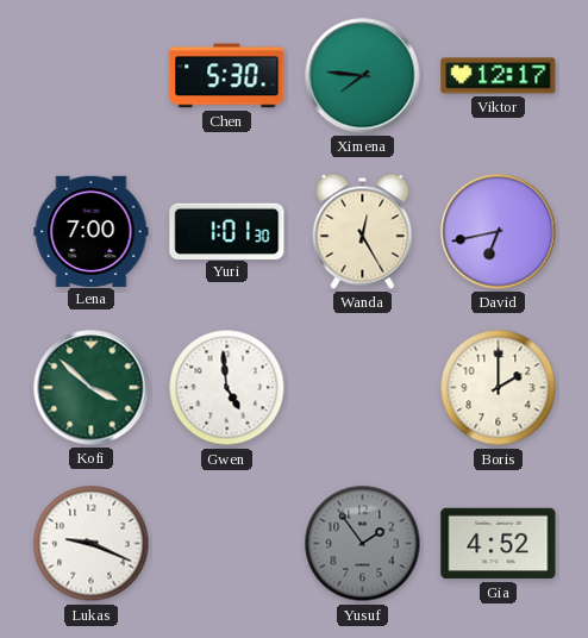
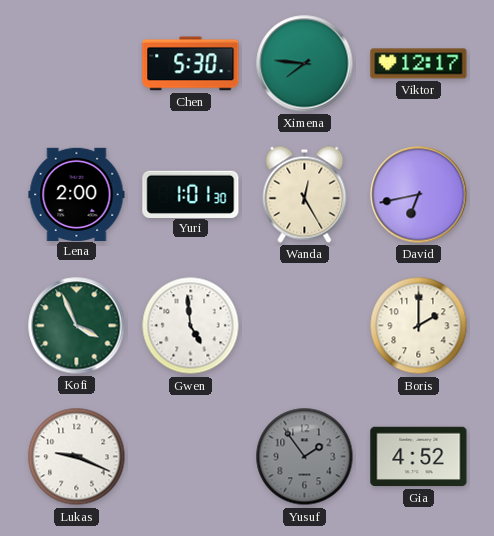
Lena: 7:00 -> 2:00
Kofi: 3:52 -> 3:56
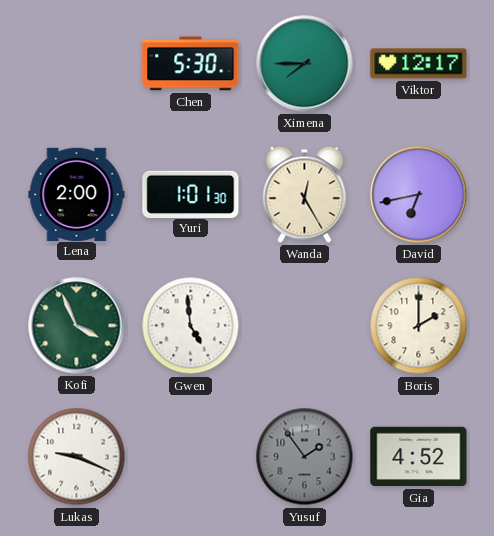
Ximena: 7:46 -> 7:45
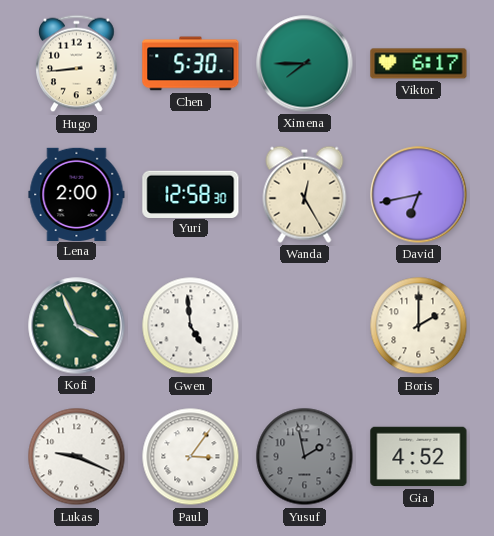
Hugo: none -> 8:44
Viktor: 12:17 -> 6:17
Yuri: 1:01 -> 12:58
Paul: none -> 3:06
Yusuf: 1:54 -> 1:58
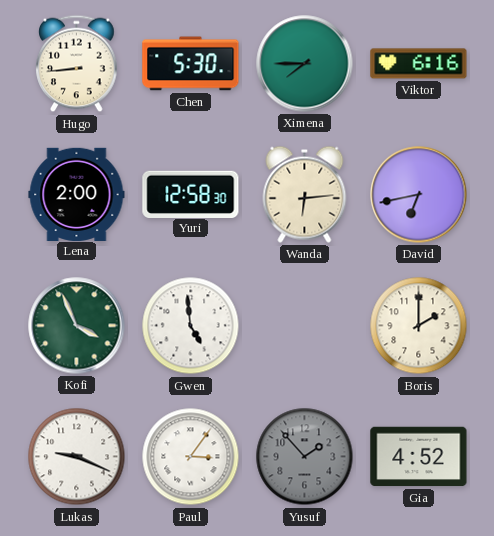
Viktor: 6:17 -> 6:16
Wanda: 12:25 -> 6:14
Yusuf: 1:58 -> 1:53
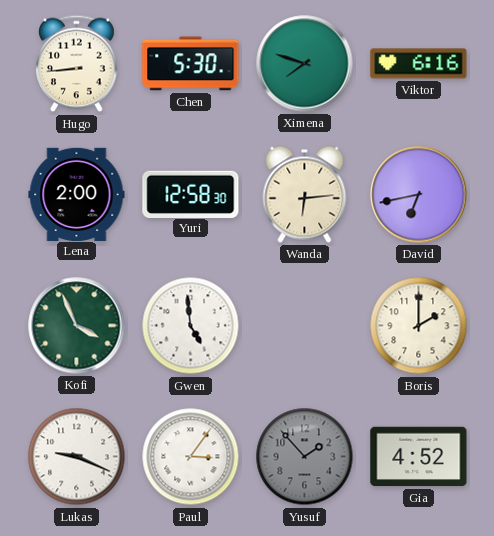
Ximena: 7:45 -> 7:48
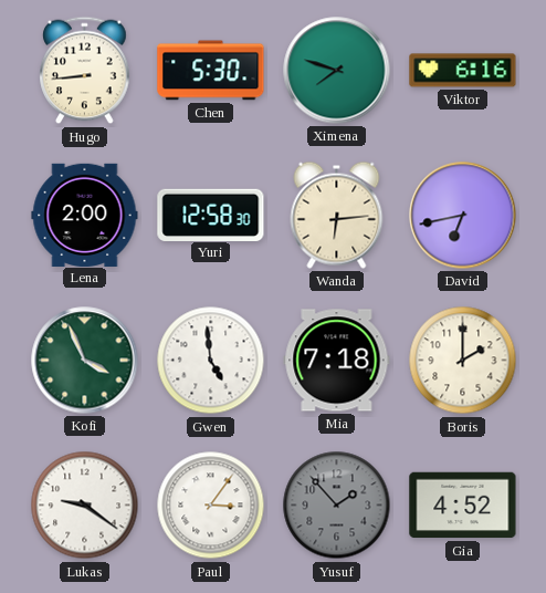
Mia: none -> 7:18
Lukas: 9:19 -> 9:21
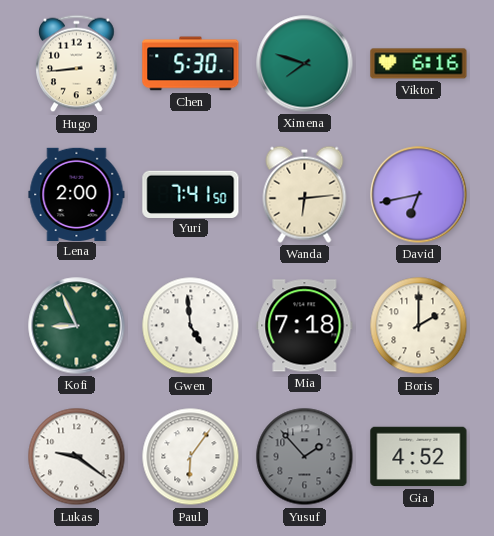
Yuri: 12:58 -> 7:41
Kofi: 3:56 -> 8:56
Paul: 3:06 -> 6:06
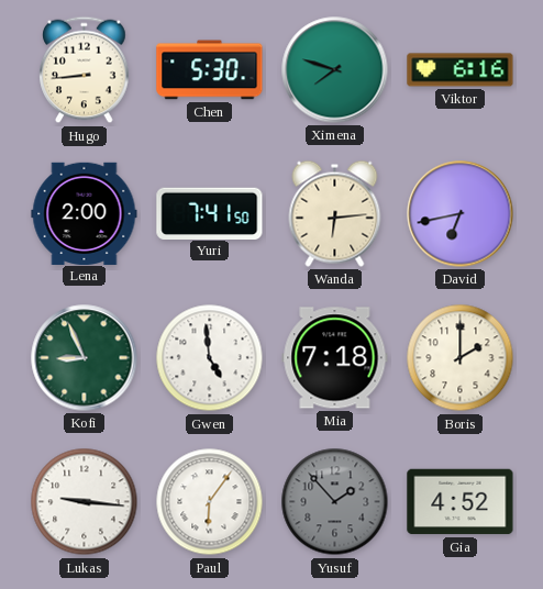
Lukas: 9:21 -> 9:16
